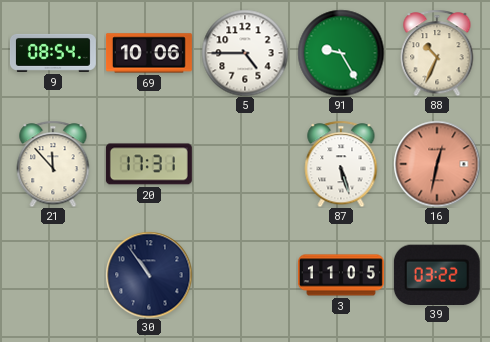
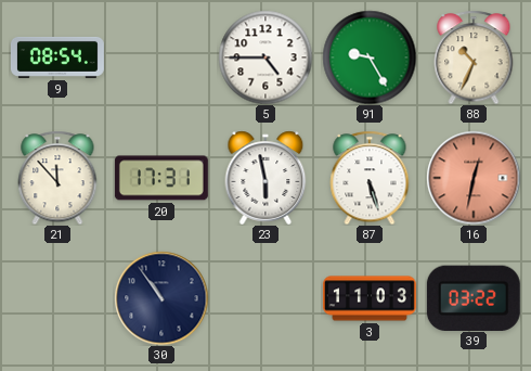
69: 10:06 -> none
23: none -> 5:58
3: 11:05 -> 11:03
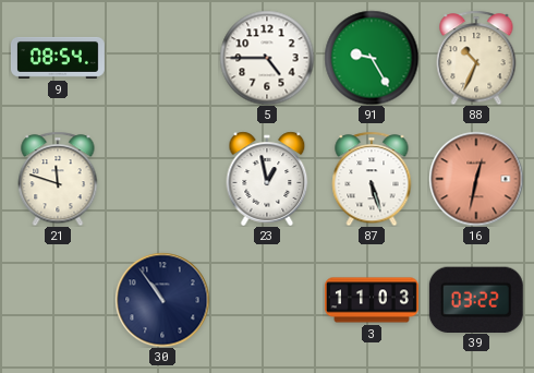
21: 11:53 -> 11:48
20: 17:31 -> none
23: 5:58 -> 12:58
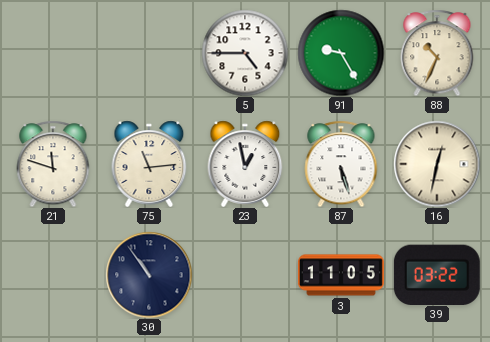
9: 08:54 -> none
75: none -> 11:14
16 dial: salmon -> cream
3: 11:03 -> 11:05
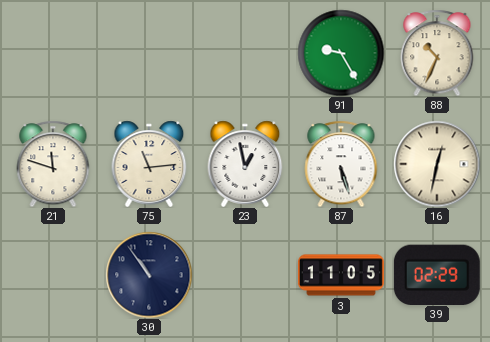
5: 4:45 -> none
39: 03:22 -> 02:29
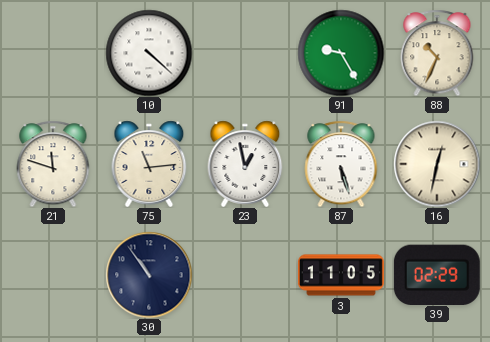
10: none -> 4:22
